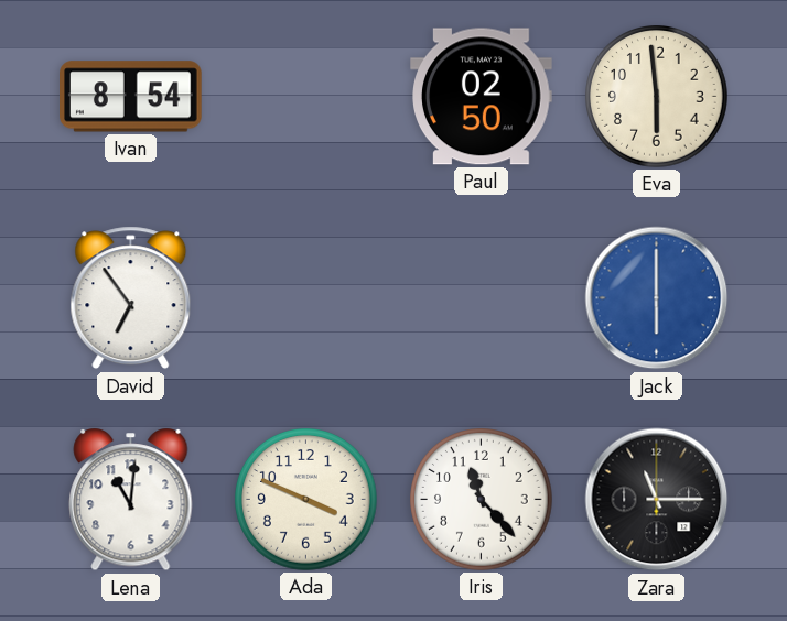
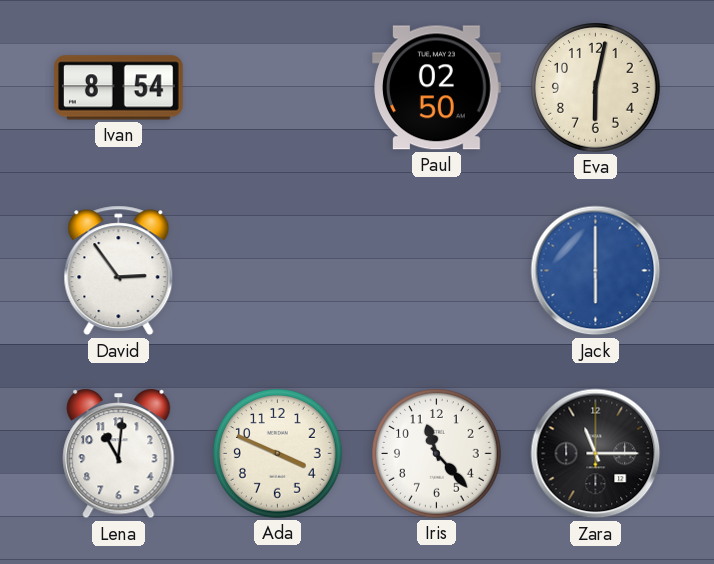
Eva: 5:59 -> 6:02
David: 6:54 -> 2:54
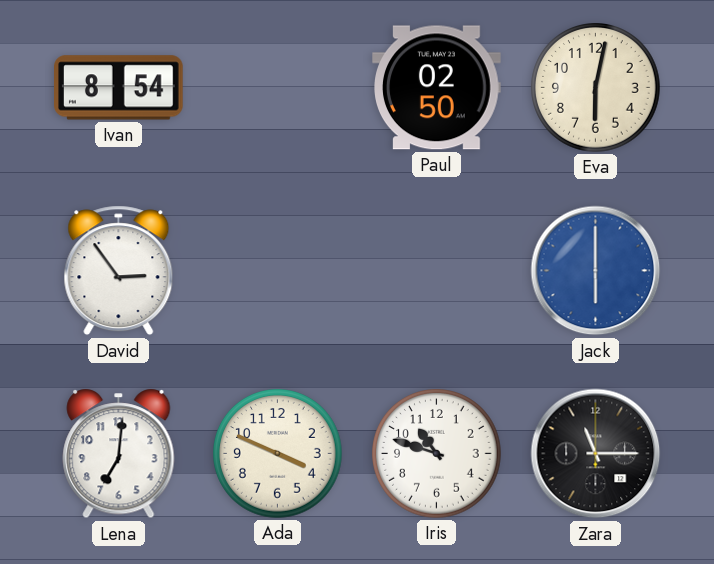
Lena: 11:01 -> 7:01
Iris: 11:23 -> 10:48
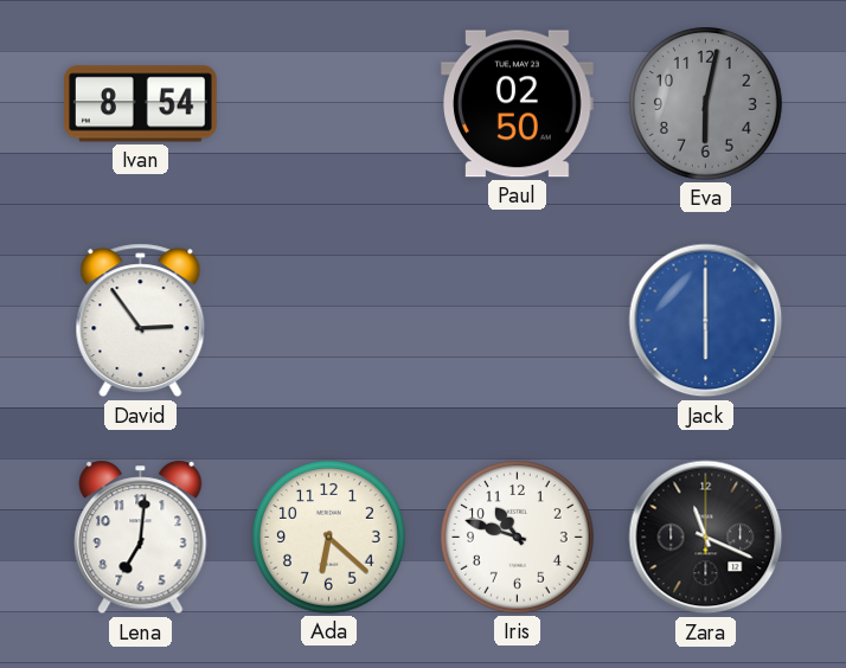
Eva dial: cream -> grey
Ada: 3:49 -> 6:22
Zara: 11:15 -> 11:19
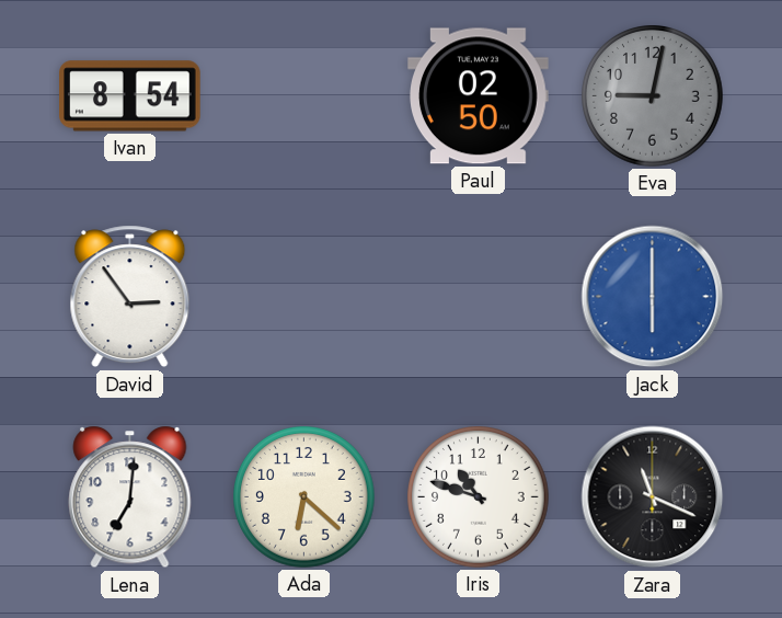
Eva: 6:02 -> 9:02
